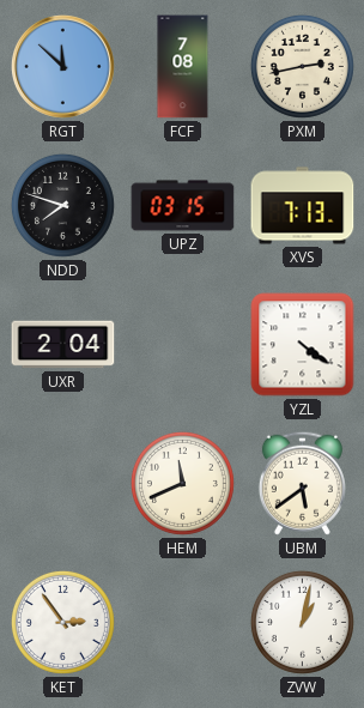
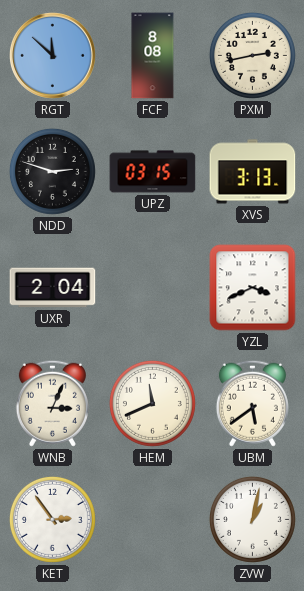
FCF: 7:08 -> 8:08
NDD: 7:48 -> 2:48
XVS: 7:13 -> 3:13
YZL: 4:21 -> 3:41
WNB: none -> 3:04
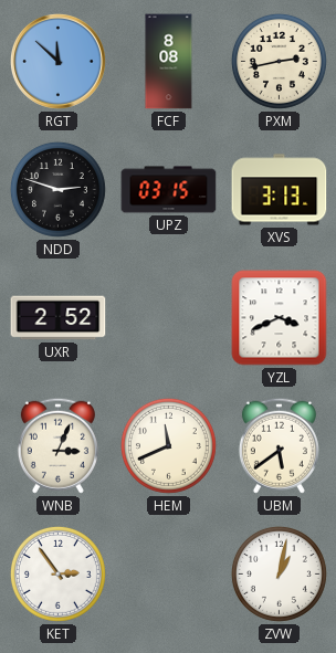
UXR: 2:04 -> 2:52
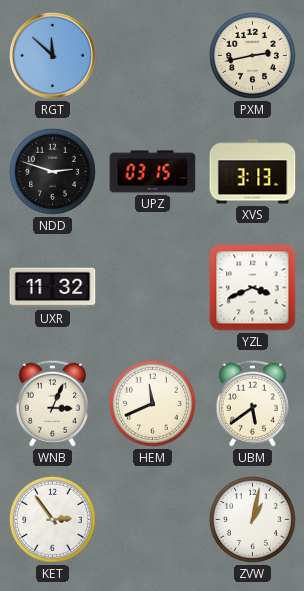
FCF: 8:08 -> none
UXR: 2:52 -> 11:32
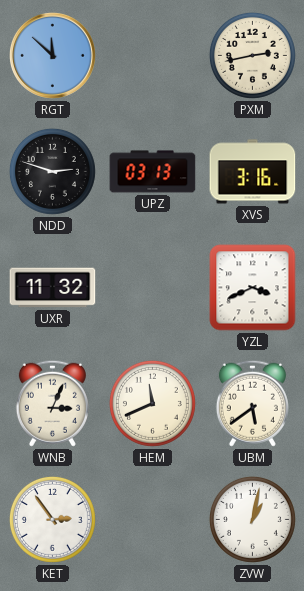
UPZ: 03:15 -> 03:13
XVS: 3:13 -> 3:16
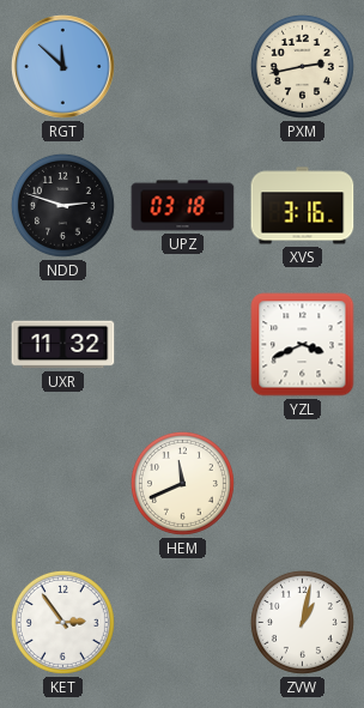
UPZ: 03:13 -> 03:18
WNB: 3:04 -> none
UBM: 5:39 -> none
